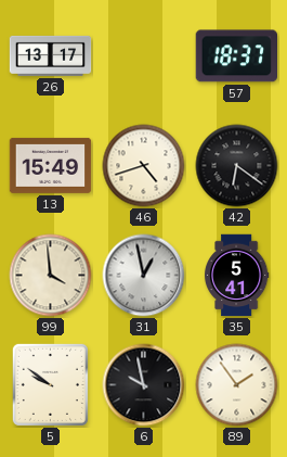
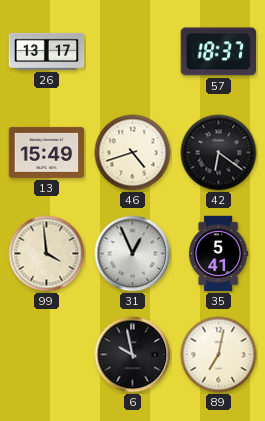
31: 12:58 -> 12:56
5: 9:51 -> none
89: 1:54 -> 7:02
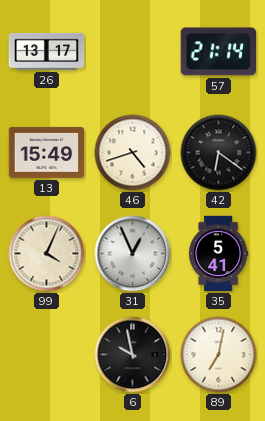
57: 18:37 -> 21:14
99: 3:59 -> 4:04
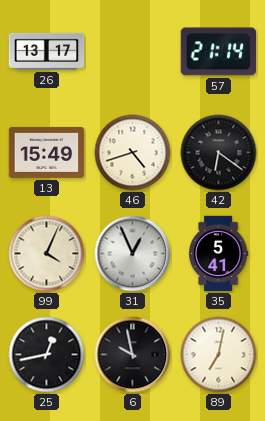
25: none -> 12:43
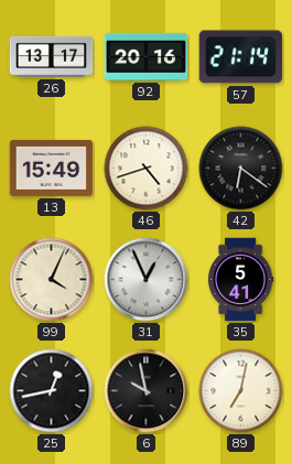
92: none -> 20:16
